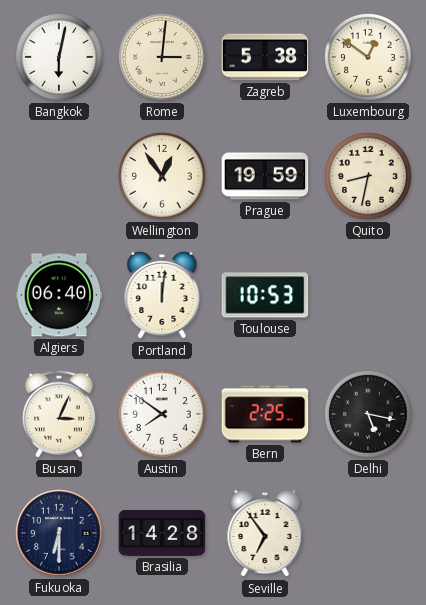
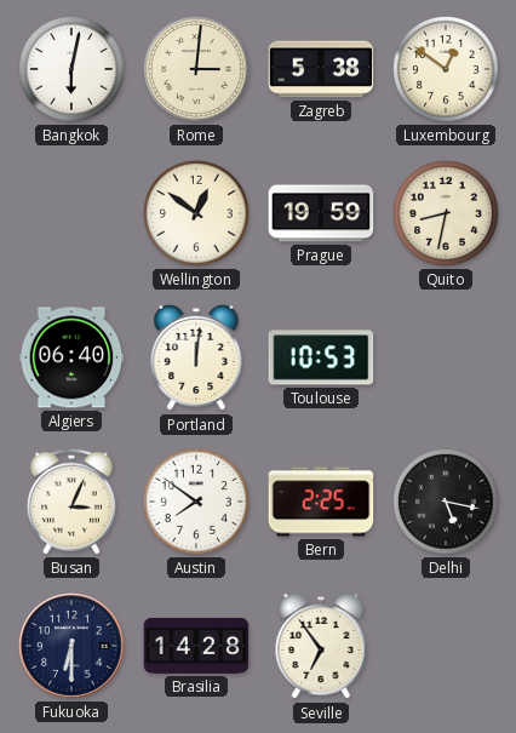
Wellington: 12:54 -> 12:51
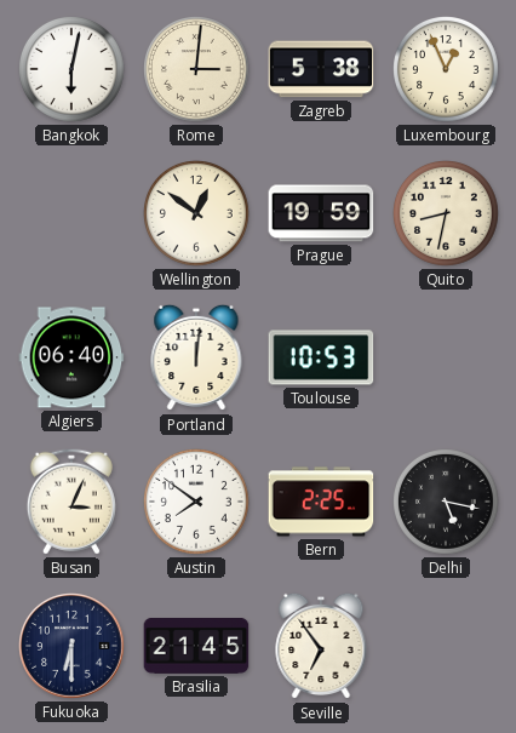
Luxembourg: 12:51 -> 12:56
Brasilia: 14:28 -> 21:45
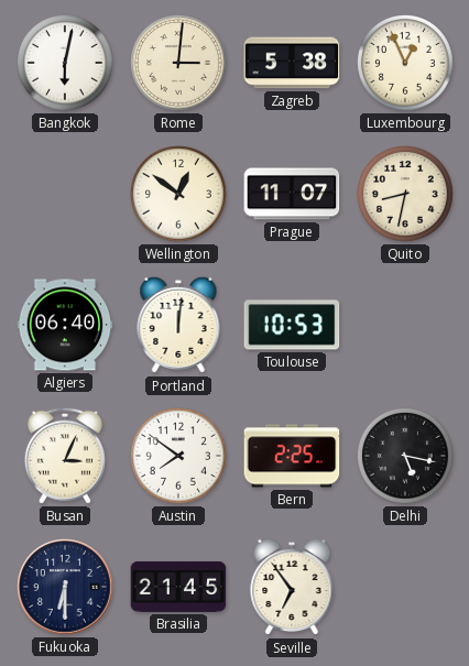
Prague: 19:59 -> 11:07
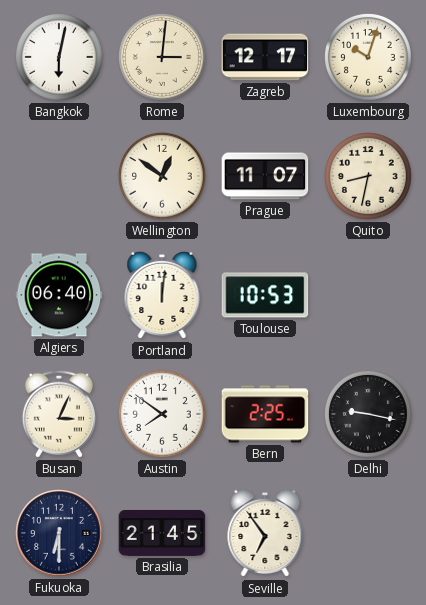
Zagreb: 5:38 -> 12:17
Luxembourg: 12:56 -> 10:03
Delhi: 5:17 -> 9:17
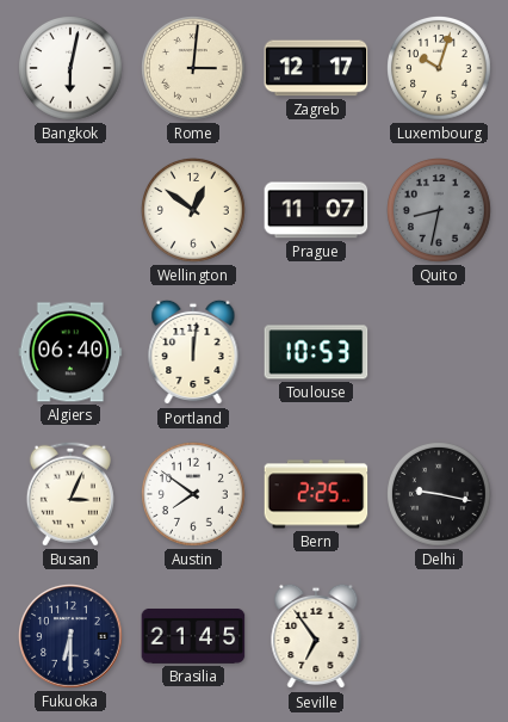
Quito dial: cream -> grey
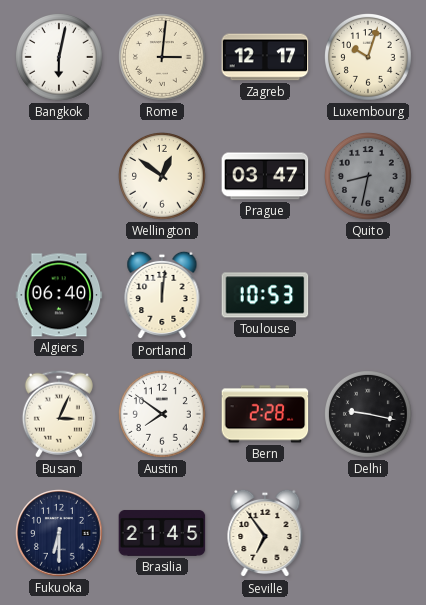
Prague: 11:07 -> 03:47
Bern: 2:25 -> 2:28
